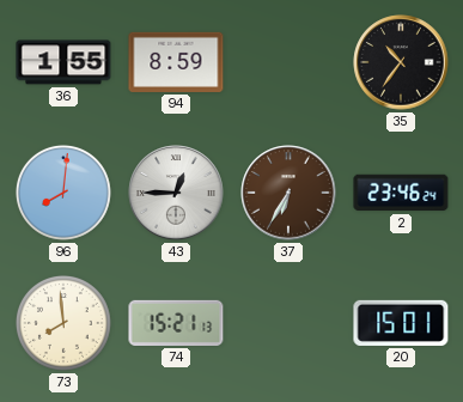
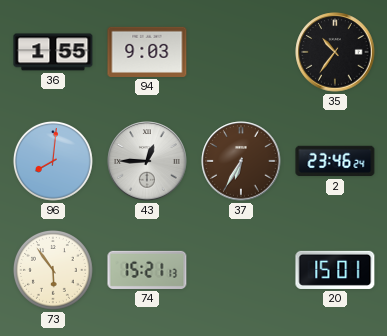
94: 8:59 -> 9:03
73: 7:59 -> 5:54
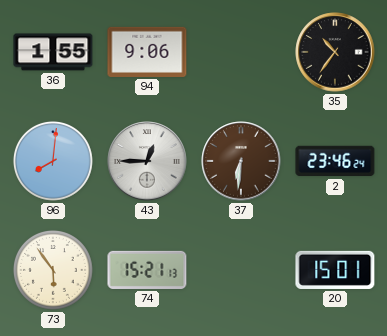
94: 9:03 -> 9:06
37: 6:35 -> 6:31
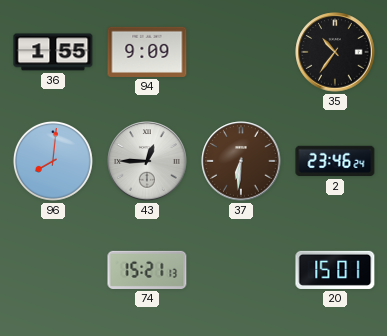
94: 9:06 -> 9:09
73: 5:54 -> none
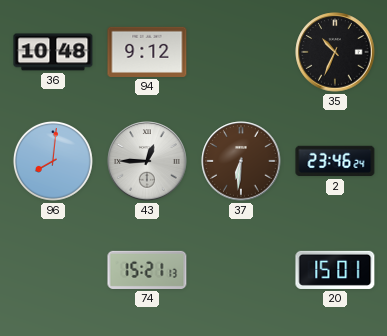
36: 1:55 -> 10:48
94: 9:09 -> 9:12
35: 10:36 -> 10:34
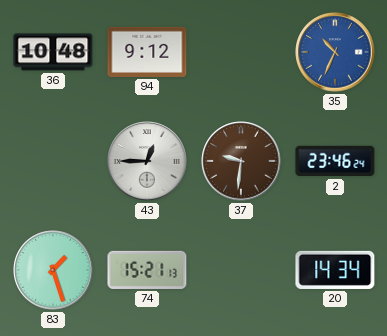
35 dial: black -> blue
96: 8:01 -> none
37: 6:31 -> 9:31
83: none -> 1:27
20: 15:01 -> 14:34
